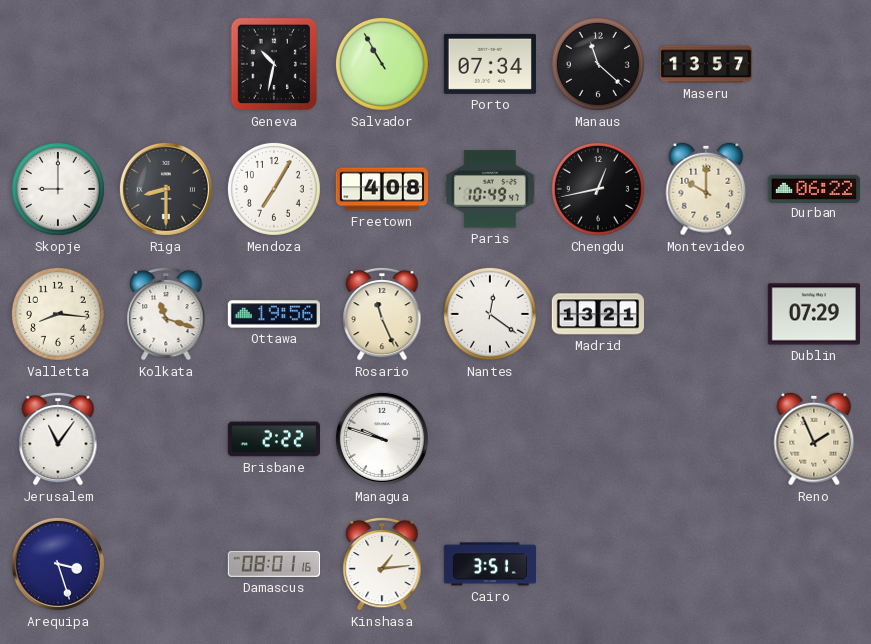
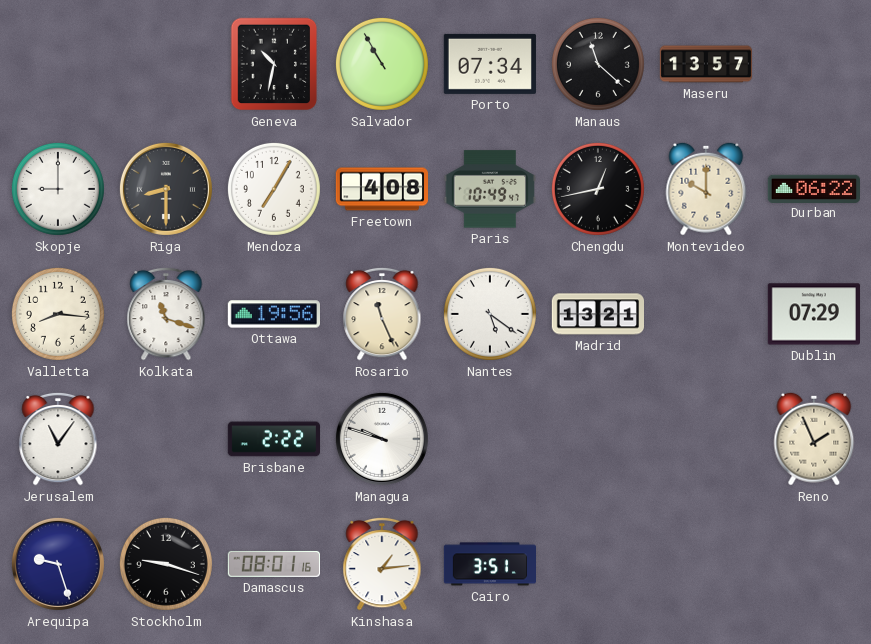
Nantes: 12:21 -> 5:21
Arequipa: 3:27 -> 9:27
Stockholm: none -> 9:18
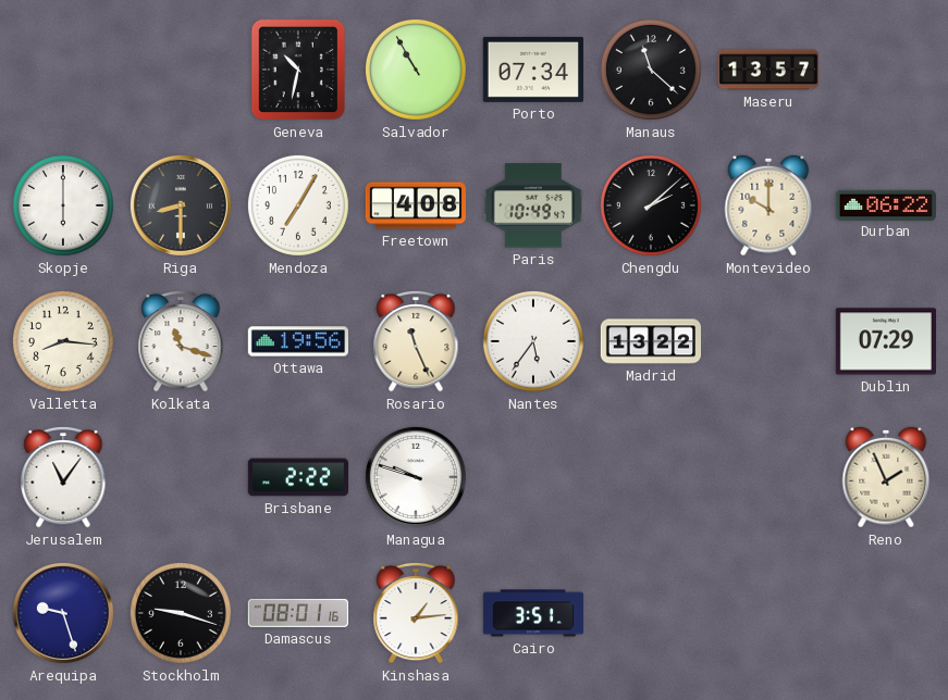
Skopje: 9:00 -> 6:00
Chengdu: 12:43 -> 2:08
Nantes: 5:21 -> 5:36
Madrid: 13:21 -> 13:22
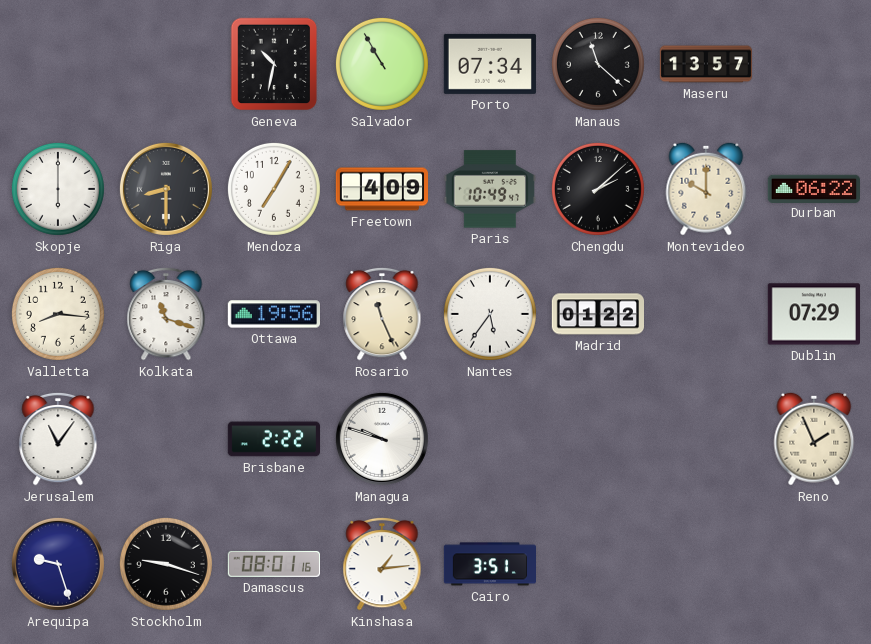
Freetown: 4:08 -> 4:09
Madrid: 13:22 -> 01:22
